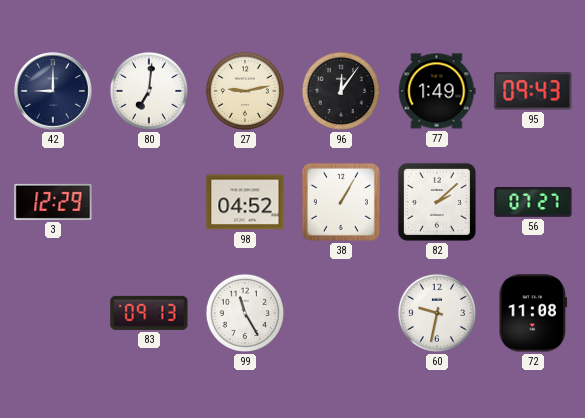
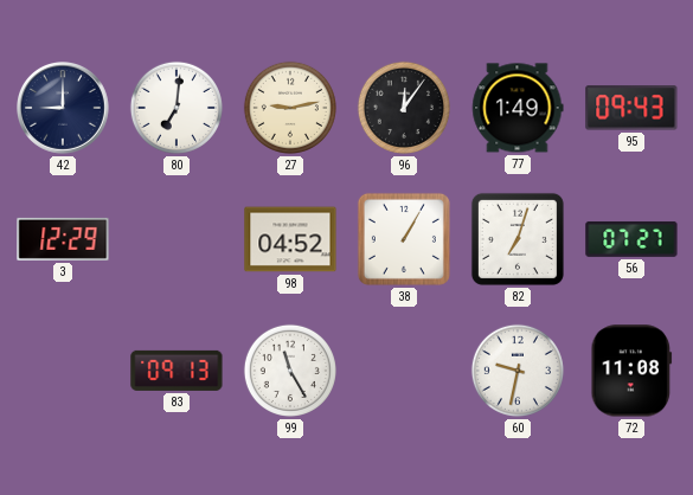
82: 2:08 -> 7:03
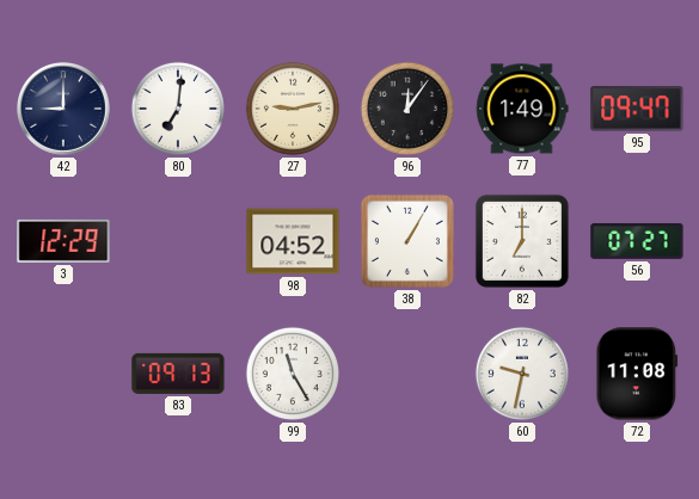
95: 09:43 -> 09:47
82: 7:03 -> 7:00
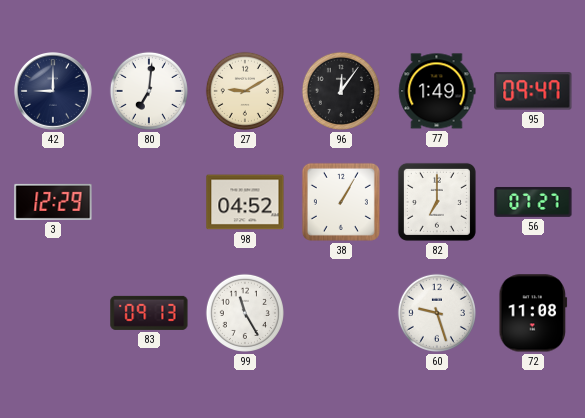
27: 9:13 -> 9:10
60: 9:32 -> 9:27
